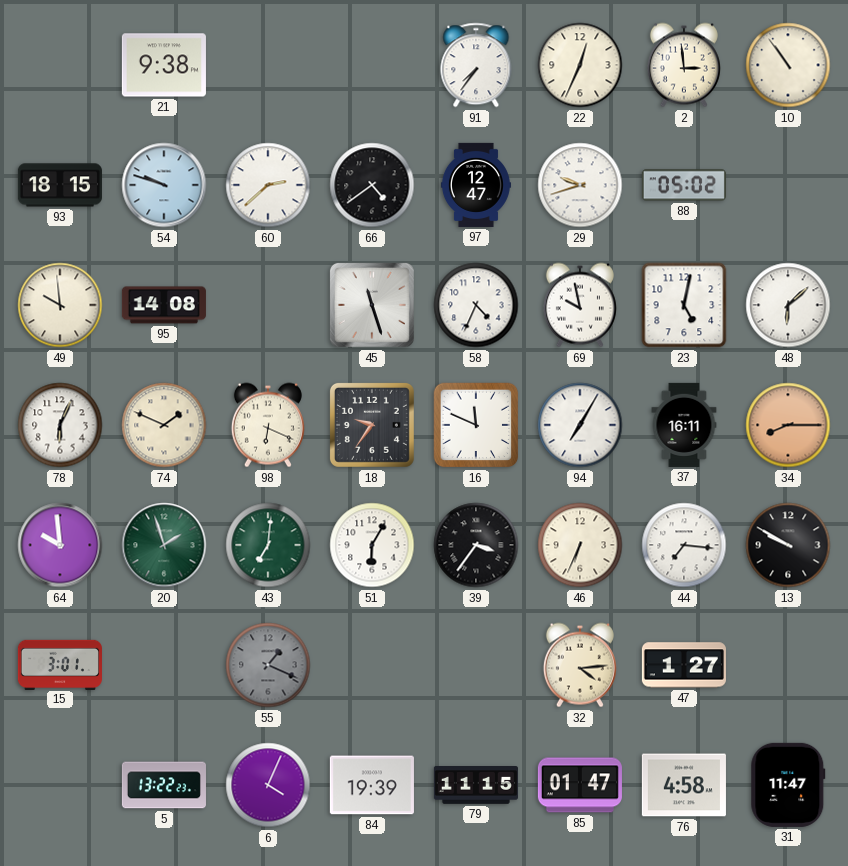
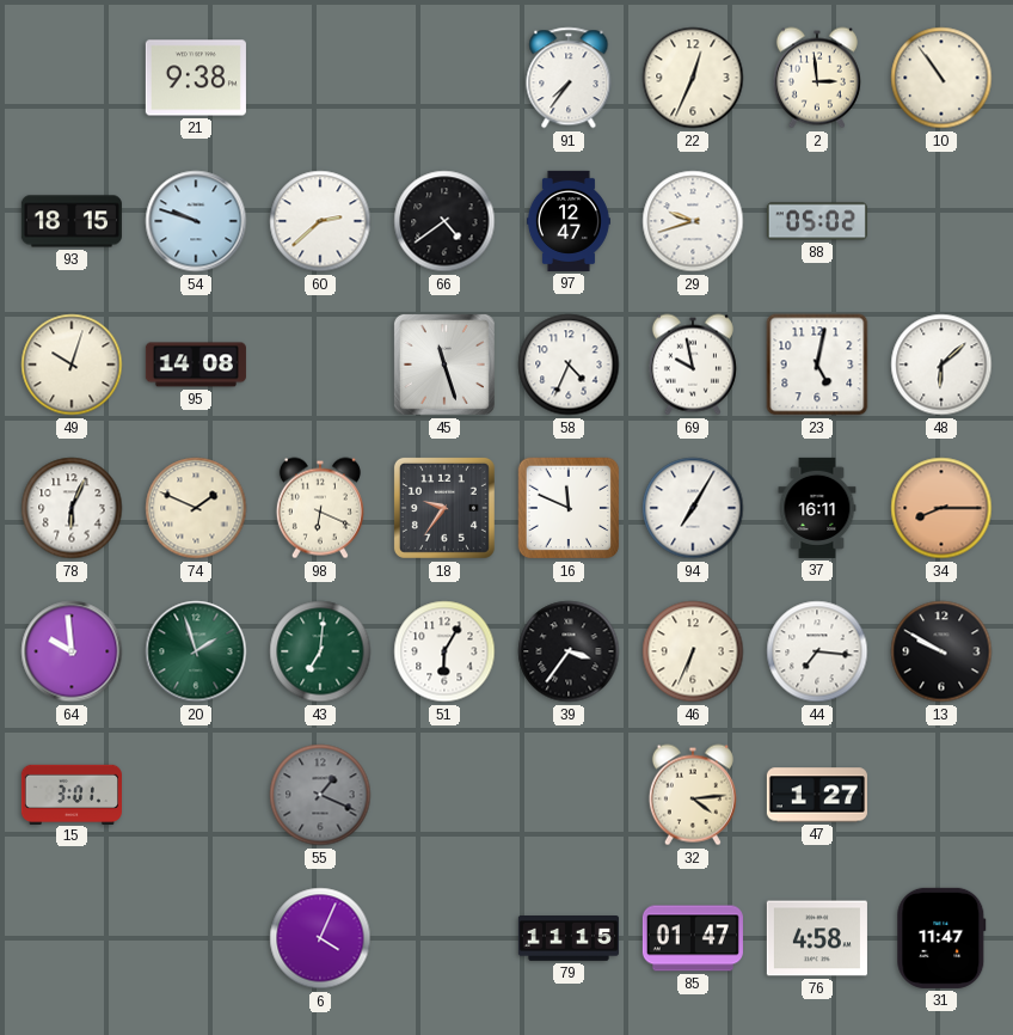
49: 9:59 -> 10:03
5: 13:22 -> none
84: 19:39 -> none
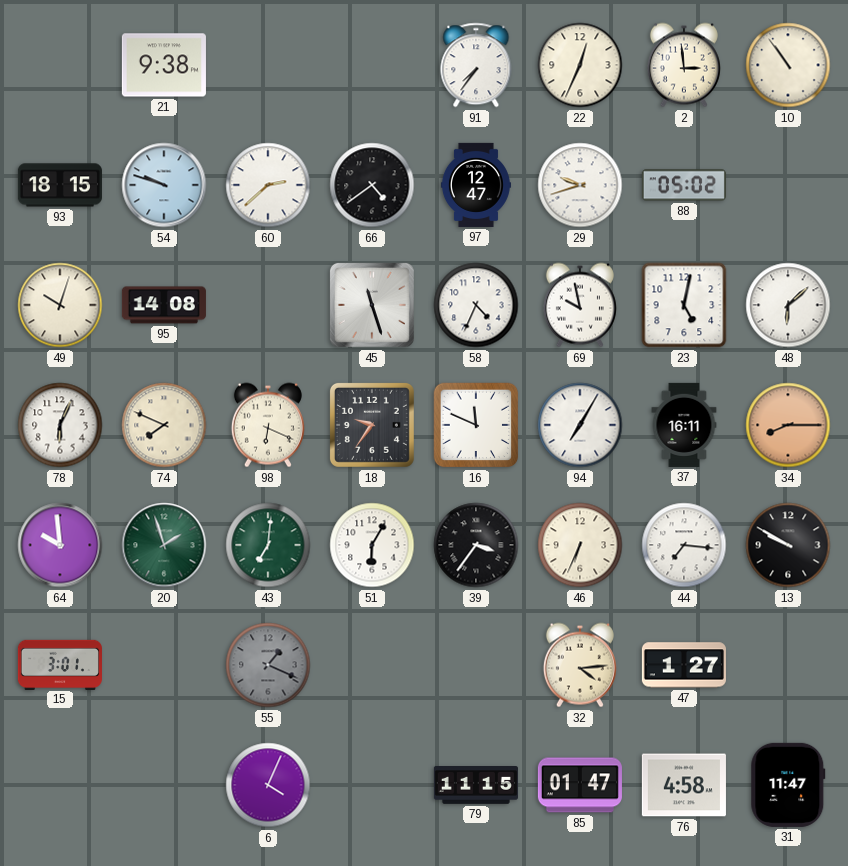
74: 1:49 -> 7:49
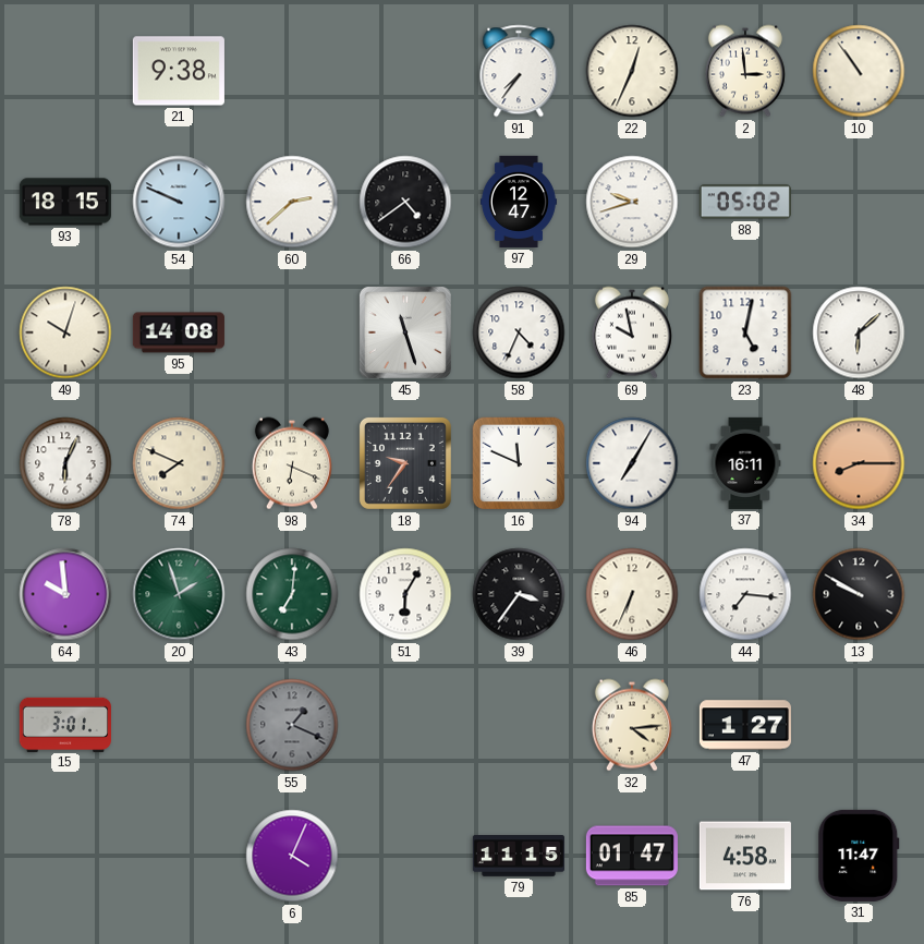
54: 9:48 -> 9:49
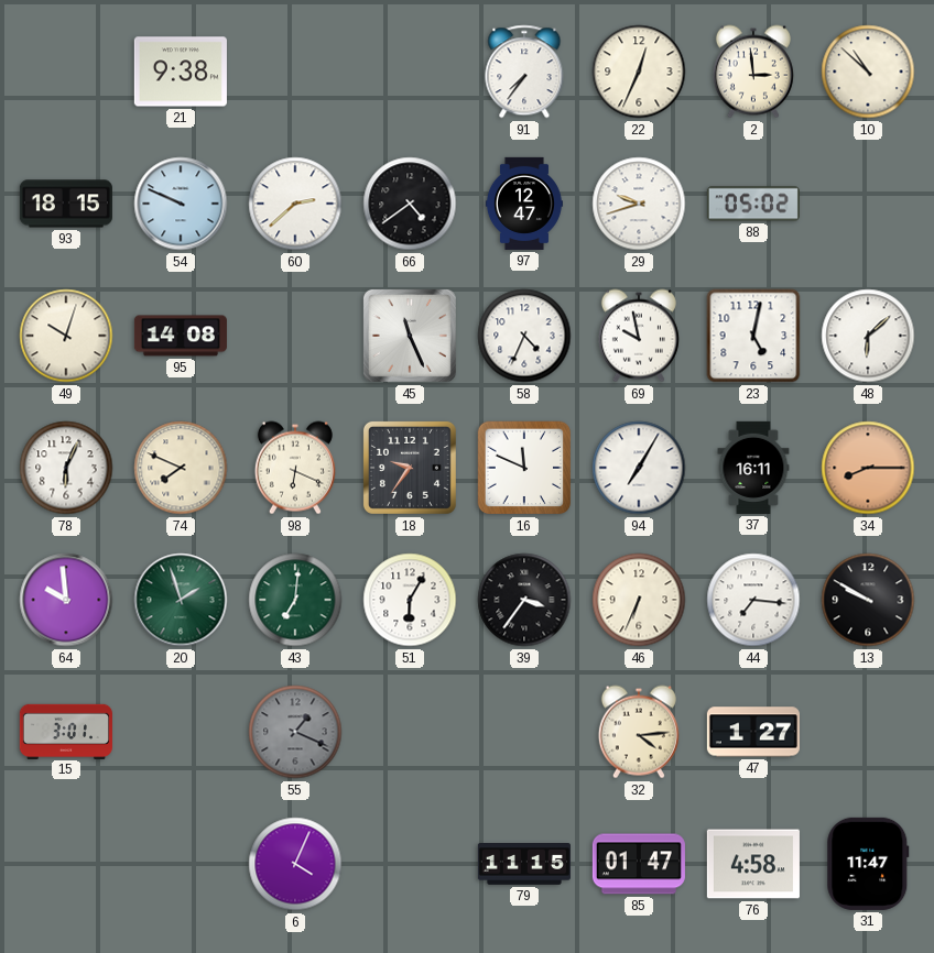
10: 10:54 -> 10:52
45: 11:27 -> 11:26
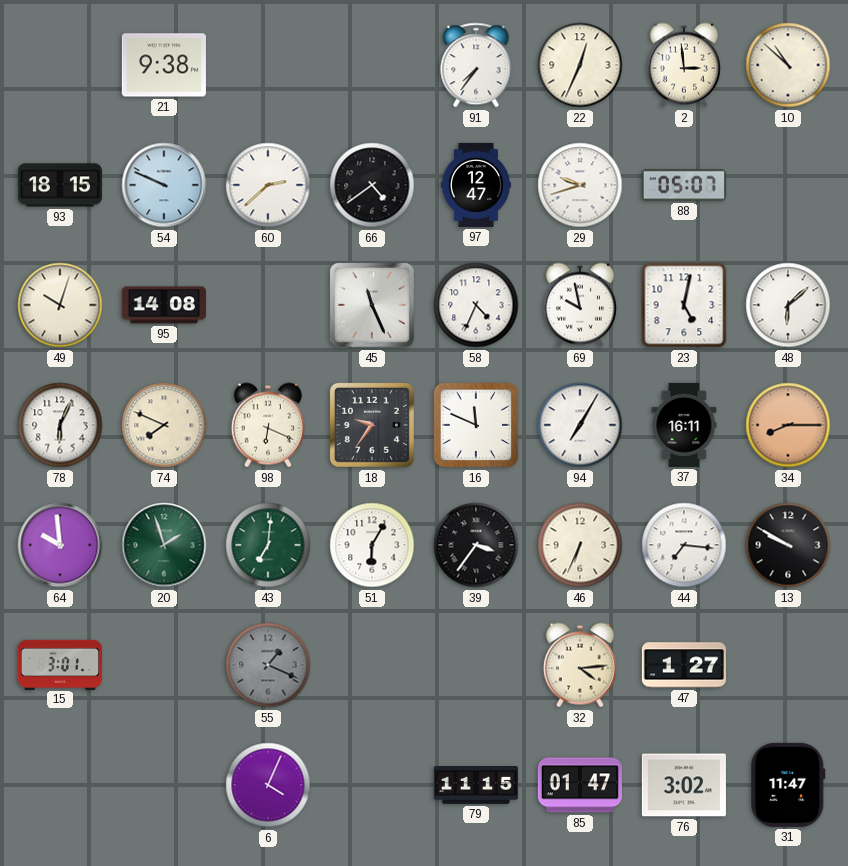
88: 05:02 -> 05:07
76: 4:58 -> 3:02
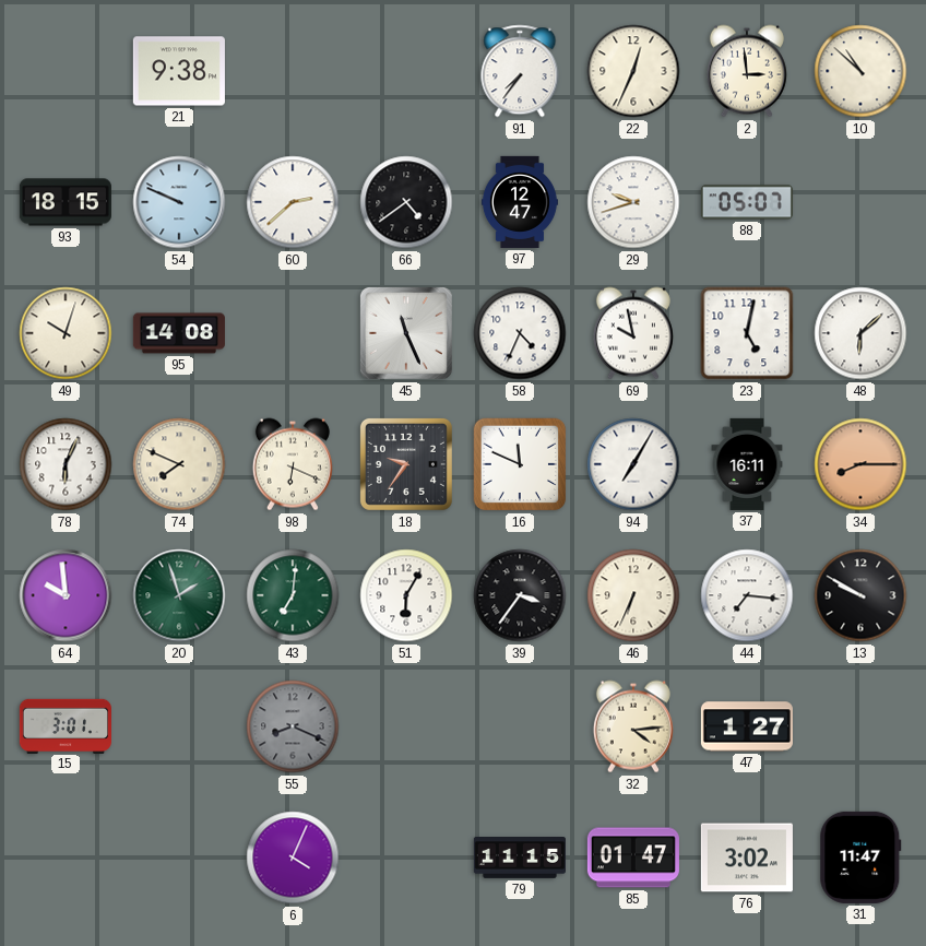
55: 1:19 -> 8:19
